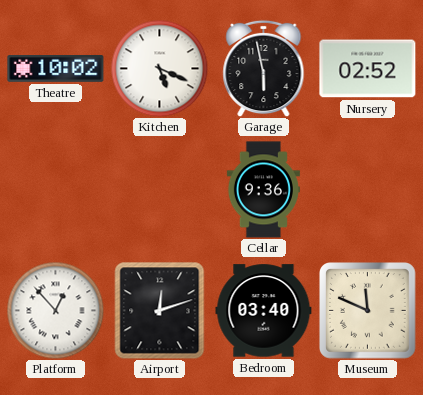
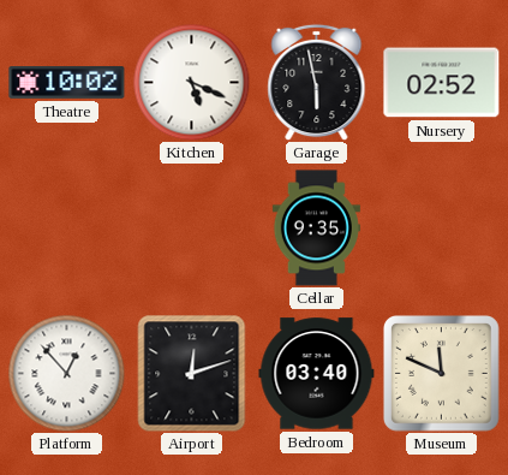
Cellar: 9:36 -> 9:35
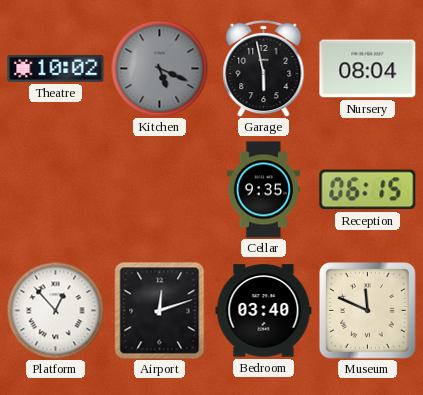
Kitchen dial: white -> grey
Nursery: 02:52 -> 08:04
Reception: none -> 06:15
